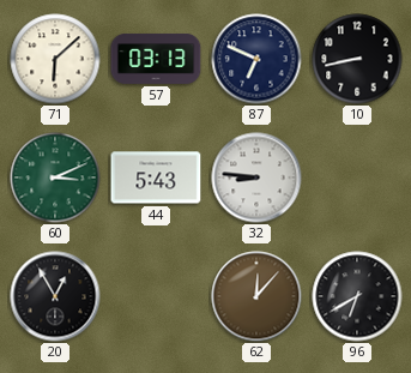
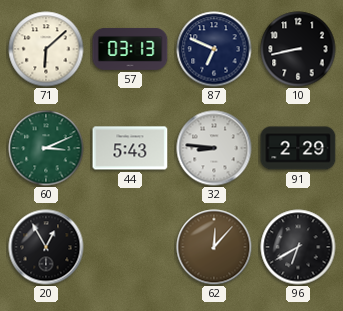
91: none -> 2:29
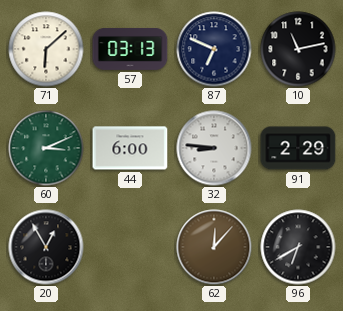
10: 8:43 -> 11:13
44: 5:43 -> 6:00
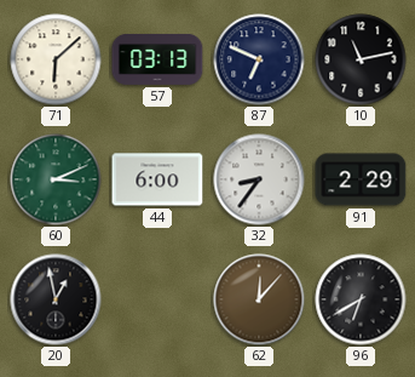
32: 8:46 -> 8:36
20: 12:55 -> 12:58
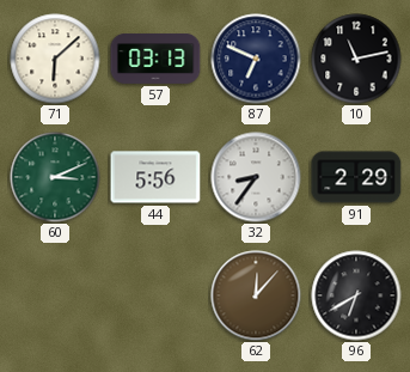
44: 6:00 -> 5:56
20: 12:58 -> none
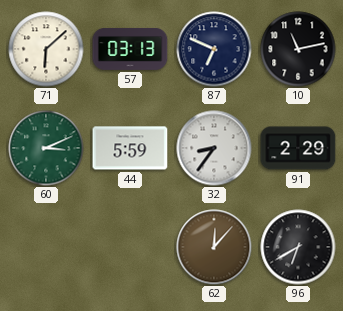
44: 5:56 -> 5:59
